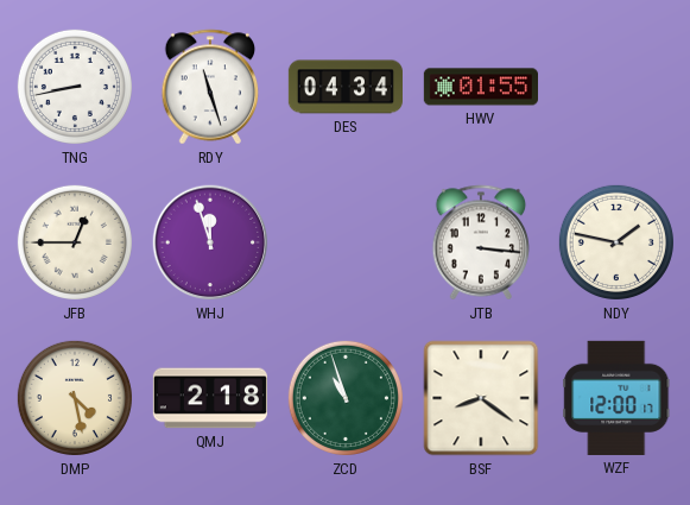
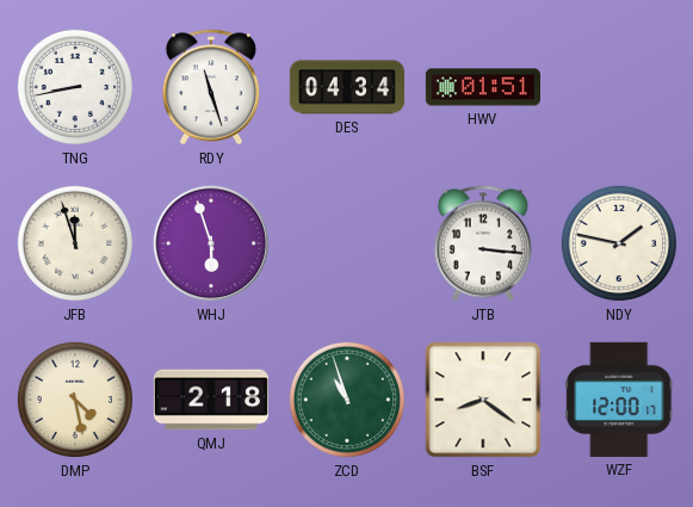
HWV: 01:55 -> 01:51
JFB: 12:45 -> 11:57
WHJ: 11:57 -> 5:57
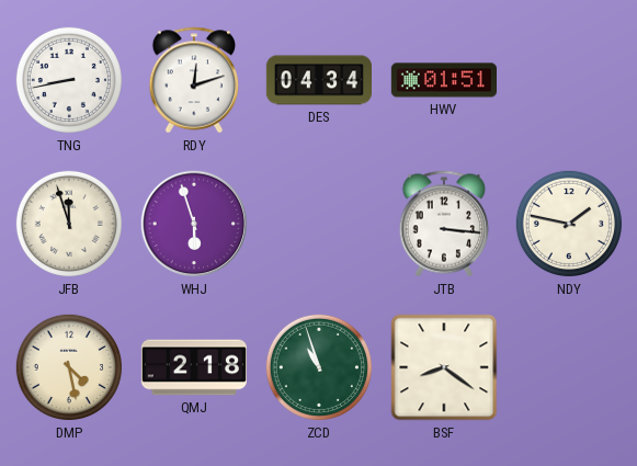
RDY: 11:27 -> 12:12
WZF: 12:00 -> none
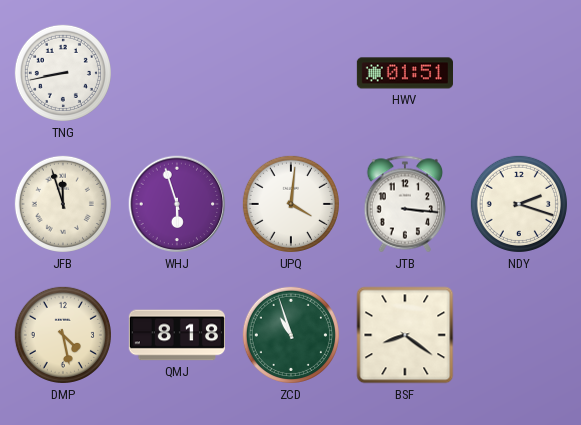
RDY: 12:12 -> none
DES: 04:34 -> none
UPQ: none -> 4:01
NDY: 1:47 -> 2:18
QMJ: 2:18 -> 8:18
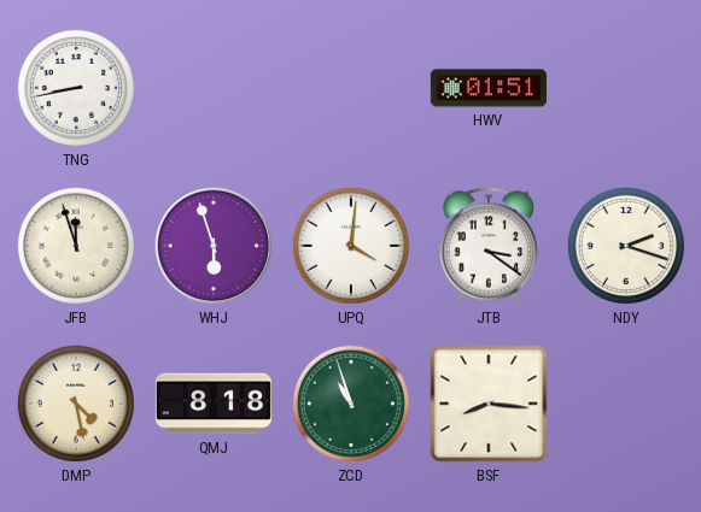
JTB: 3:16 -> 3:21
BSF: 8:21 -> 8:16
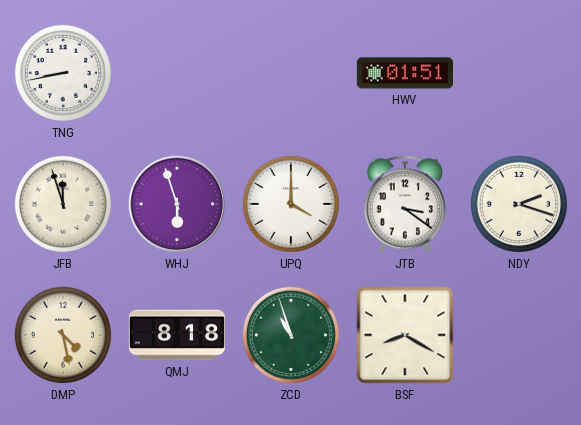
UPQ: 4:01 -> 4:00
BSF: 8:16 -> 8:20
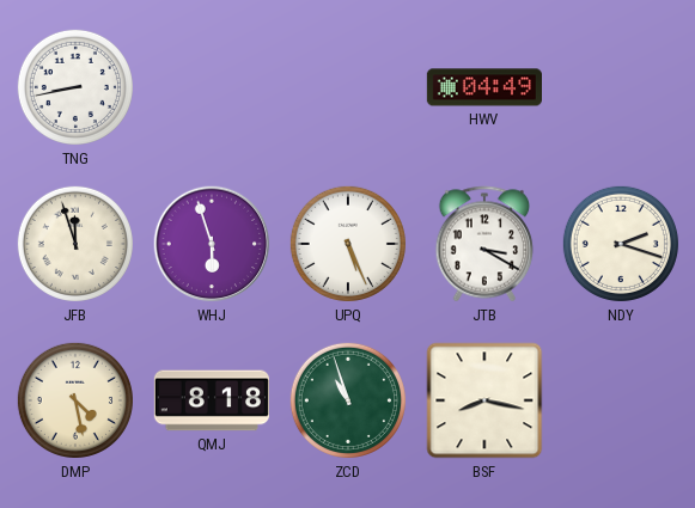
HWV: 01:51 -> 04:49
UPQ: 4:00 -> 5:26
JTB: 3:21 -> 3:20
BSF: 8:20 -> 8:17
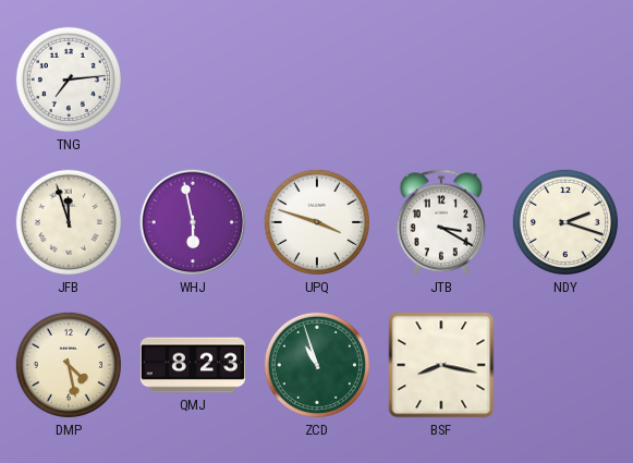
TNG: 8:43 -> 7:14
HWV: 04:49 -> none
WHJ: 5:57 -> 5:58
UPQ: 5:26 -> 3:48
QMJ: 8:18 -> 8:23
